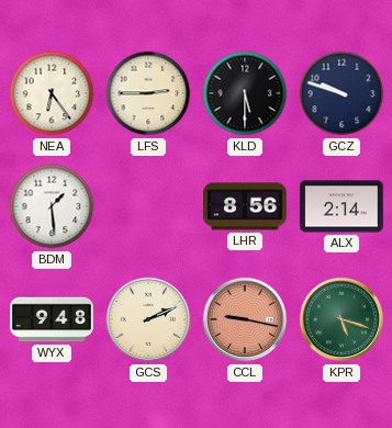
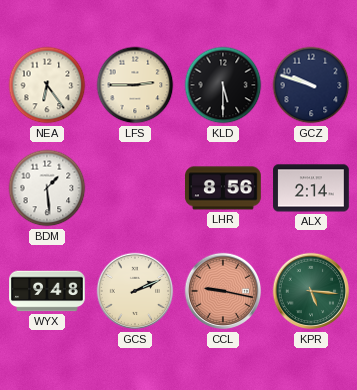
KPR: 5:18 -> 5:16
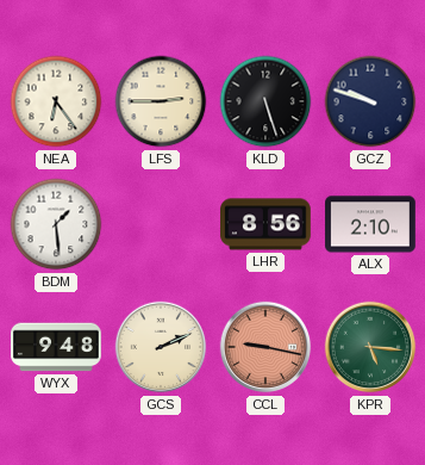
KLD: 5:30 -> 5:27
ALX: 2:14 -> 2:10
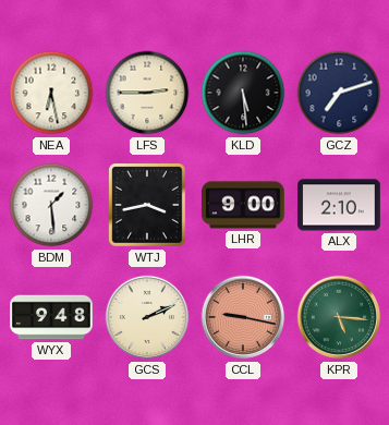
NEA: 6:24 -> 6:28
KLD: 5:27 -> 5:29
GCZ: 9:48 -> 7:12
WTJ: none -> 3:43
LHR: 8:56 -> 9:00
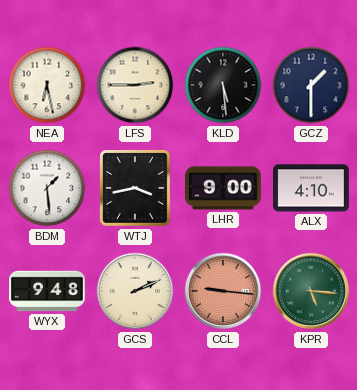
GCZ: 7:12 -> 1:30
ALX: 2:10 -> 4:10
CCL: 9:17 -> 9:16
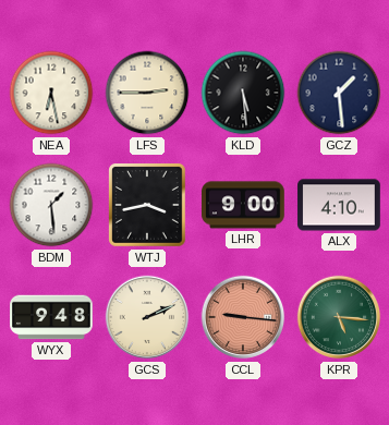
GCZ: 1:30 -> 1:29
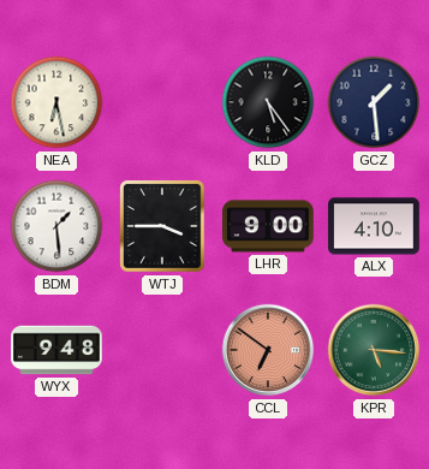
LFS: 2:45 -> none
KLD: 5:29 -> 5:24
WTJ: 3:43 -> 3:45
GCS: 2:11 -> none
CCL: 9:16 -> 6:51
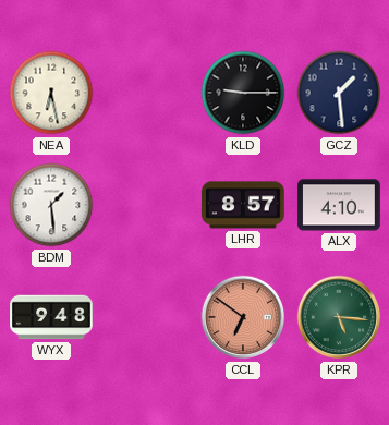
KLD: 5:24 -> 9:15
WTJ: 3:45 -> none
LHR: 9:00 -> 8:57
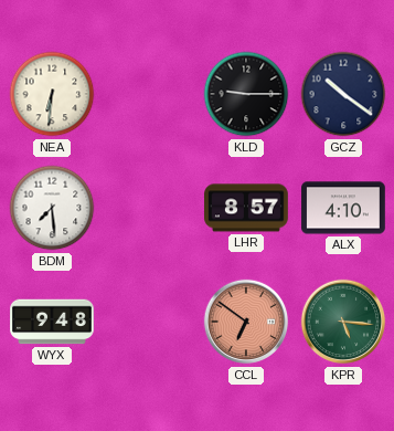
NEA: 6:28 -> 6:31
GCZ: 1:29 -> 10:21
BDM: 1:29 -> 7:29
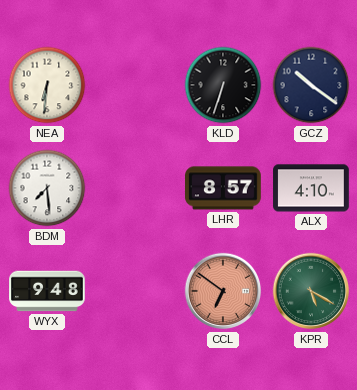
KLD: 9:15 -> 6:33
KPR: 5:16 -> 5:20
